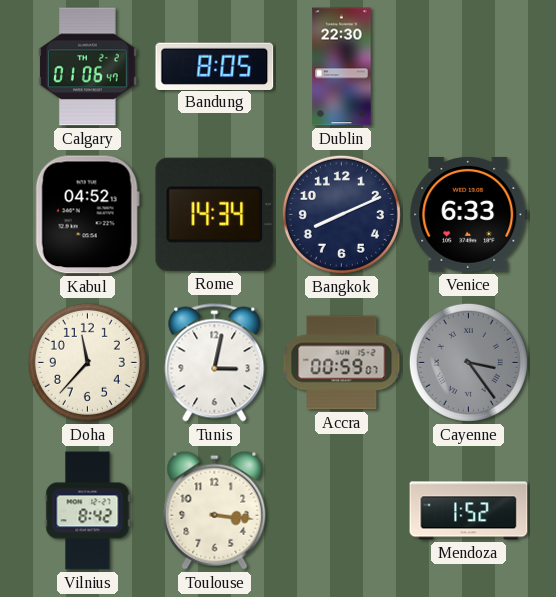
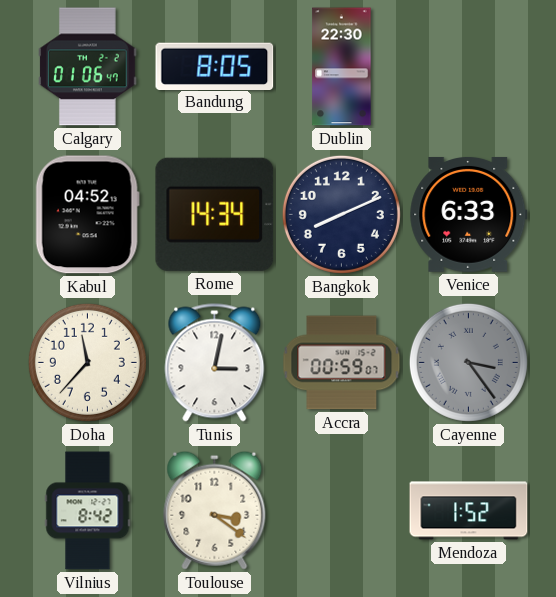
Toulouse: 3:16 -> 3:21
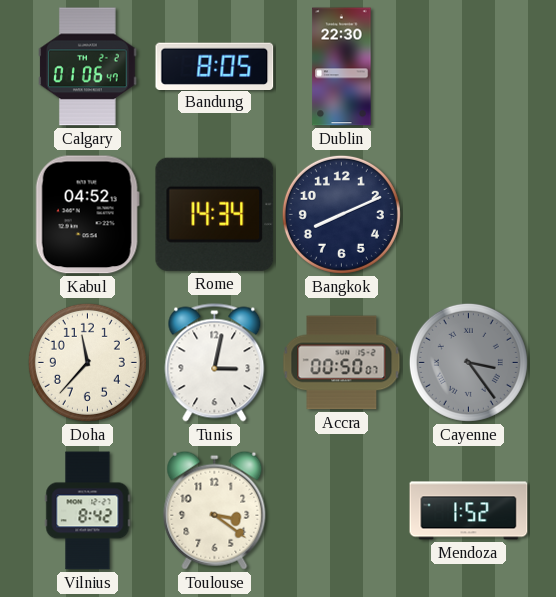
Venice: 6:33 -> none
Accra: 00:59 -> 00:50
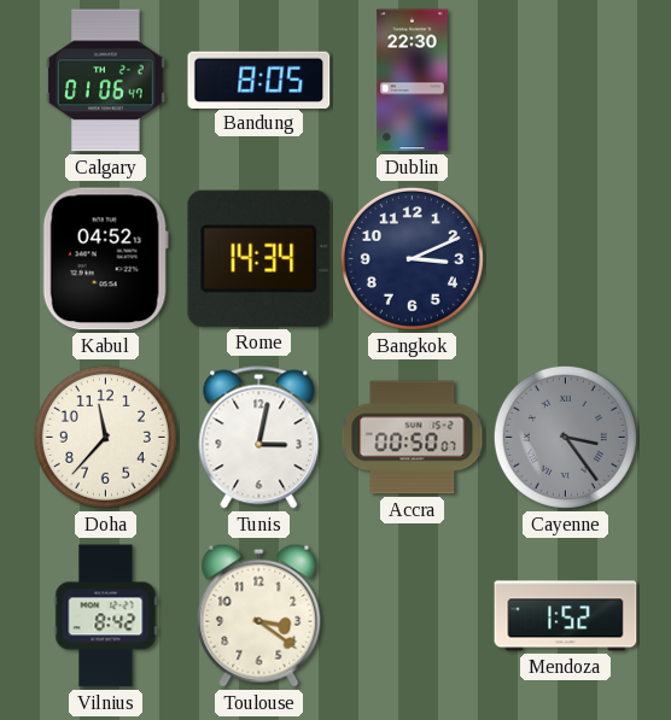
Bangkok: 8:11 -> 3:11
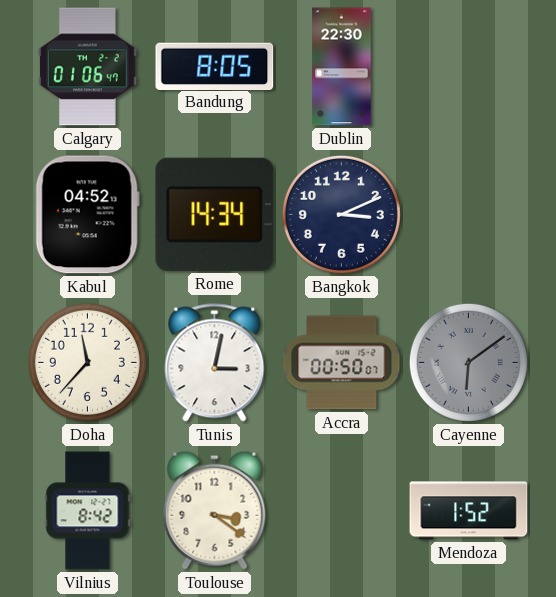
Cayenne: 3:24 -> 6:09
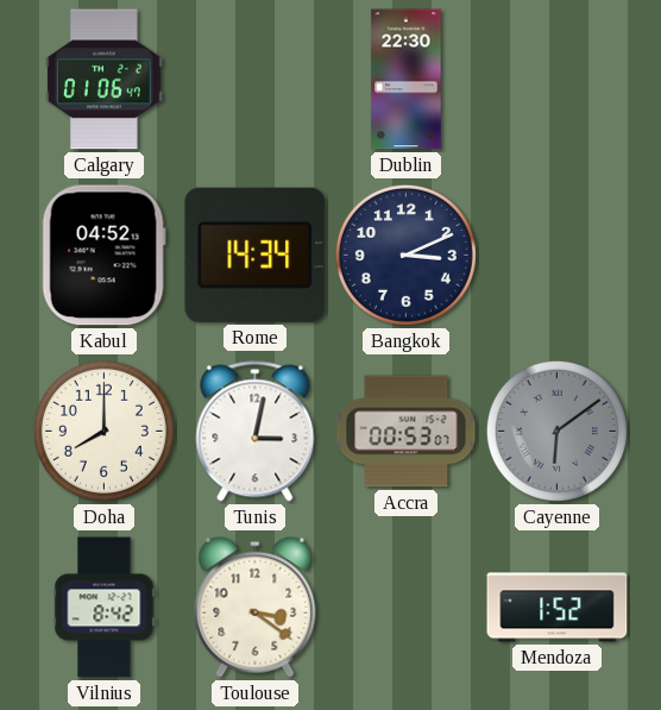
Bandung: 8:05 -> none
Doha: 11:37 -> 8:00
Accra: 00:50 -> 00:53
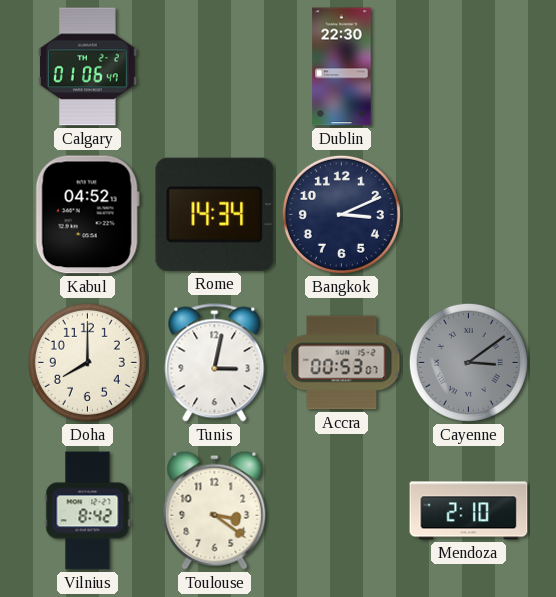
Cayenne: 6:09 -> 3:09
Mendoza: 1:52 -> 2:10
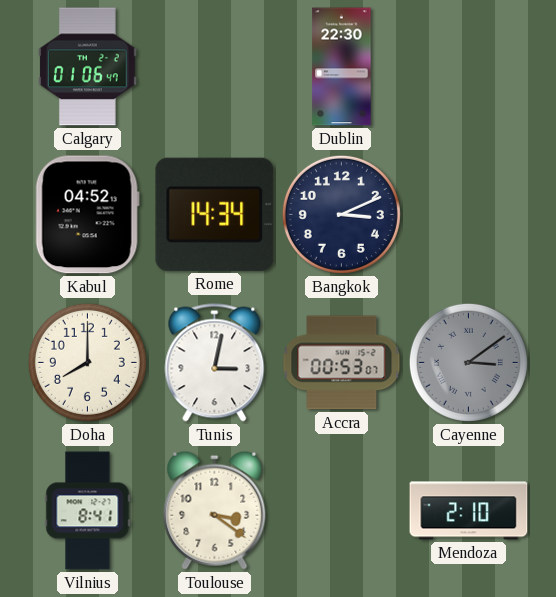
Vilnius: 8:42 -> 8:41
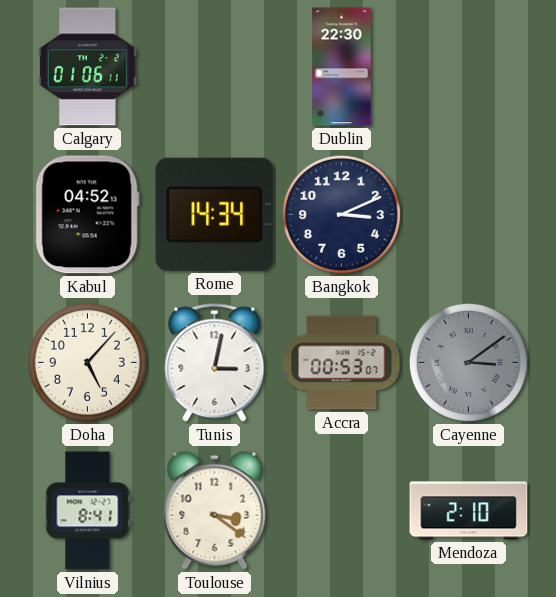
Calgary: 01:06:47 -> 01:06:11
Doha: 8:00 -> 5:07
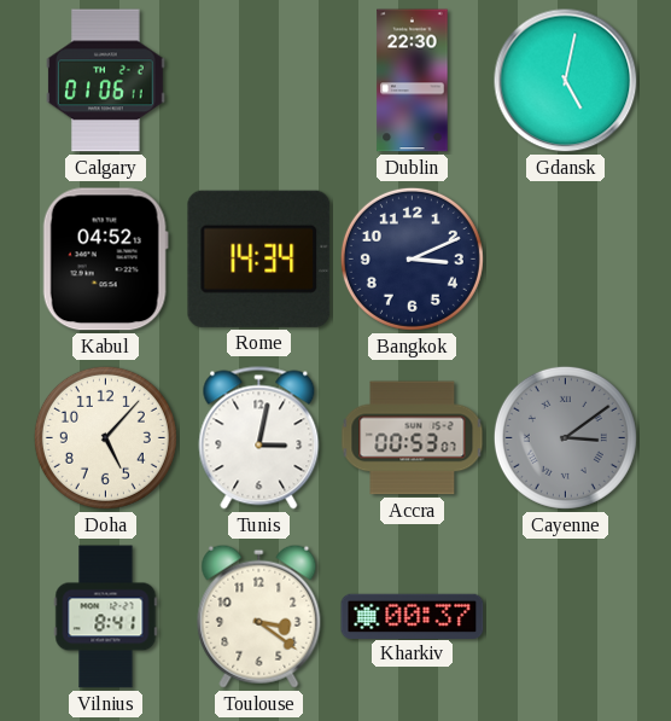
Gdansk: none -> 5:02
Kharkiv: none -> 00:37
Mendoza: 2:10 -> none
